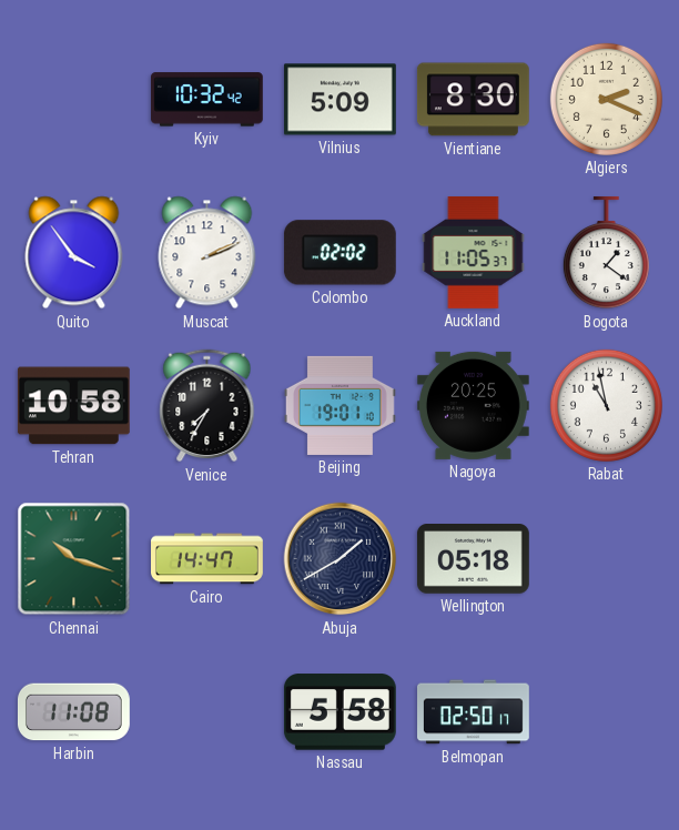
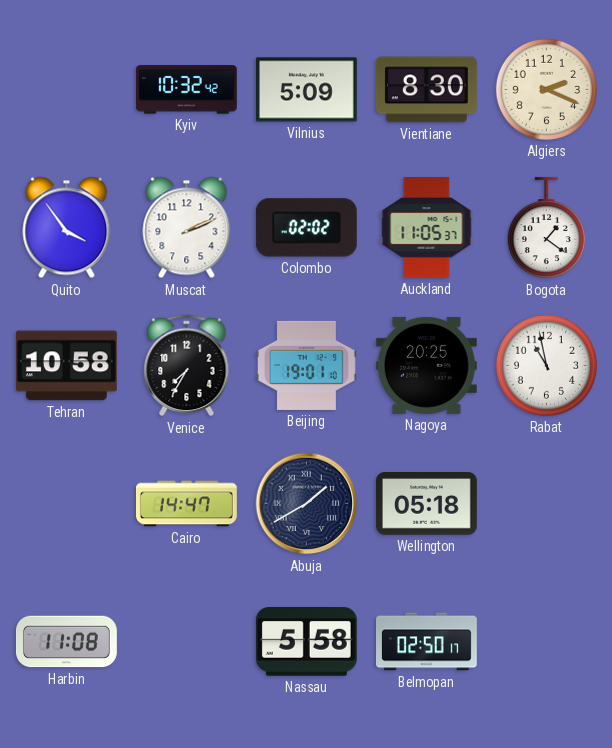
Chennai: 10:18 -> none
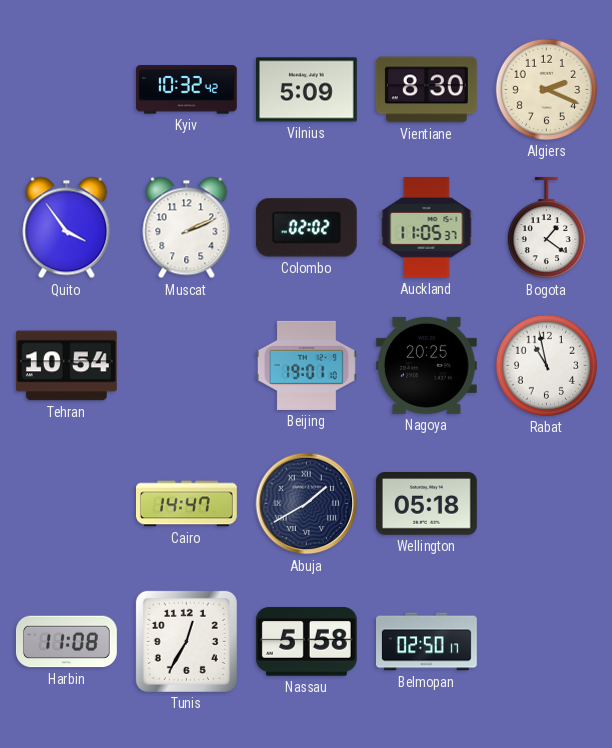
Tehran: 10:58 -> 10:54
Venice: 7:35 -> none
Tunis: none -> 12:35
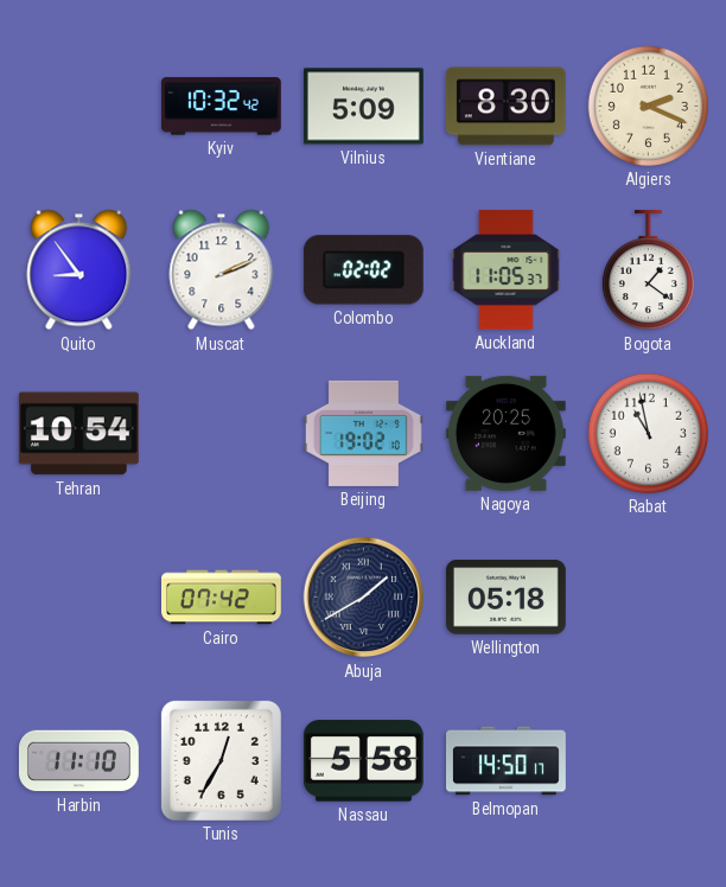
Quito: 3:54 -> 8:54
Beijing: 19:01 -> 19:02
Cairo: 14:47 -> 07:42
Harbin: 11:08 -> 11:10
Belmopan: 02:50 -> 14:50
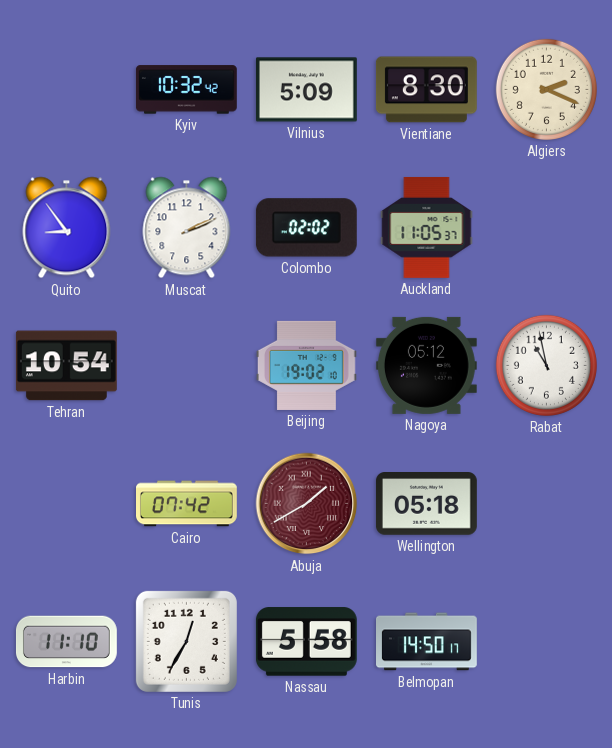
Bogota: 1:21 -> none
Nagoya: 20:25 -> 05:12
Abuja dial: navy -> burgundy
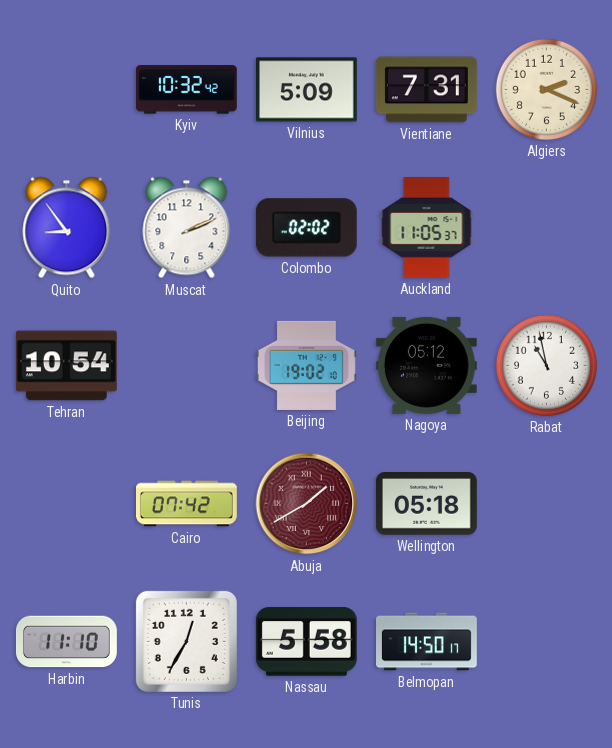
Vientiane: 8:30 -> 7:31
